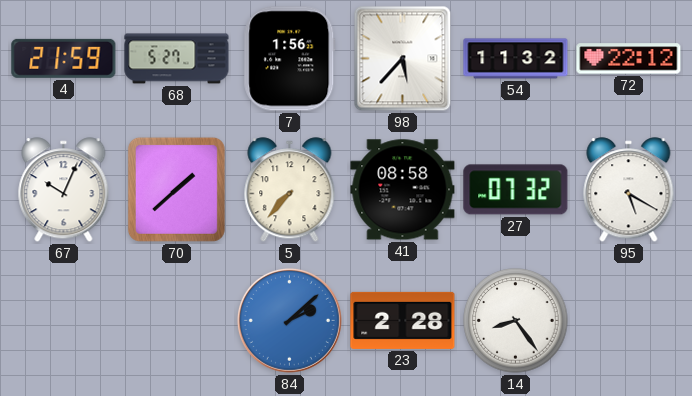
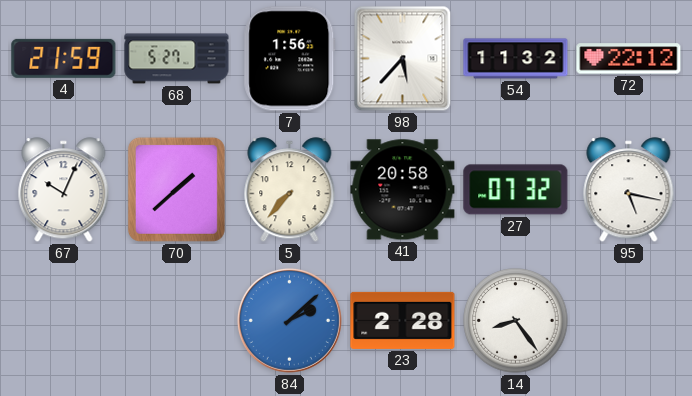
41: 08:58 -> 20:58
95: 5:20 -> 5:17
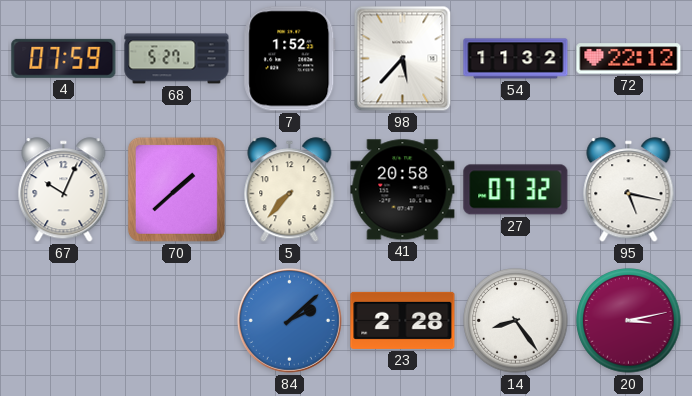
4: 21:59 -> 07:59
7: 1:56 -> 1:52
20: none -> 3:13
